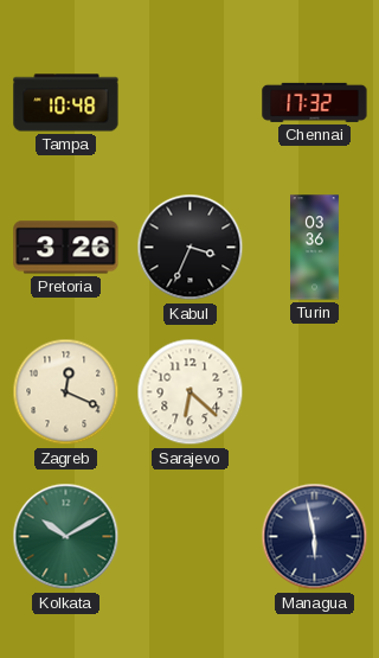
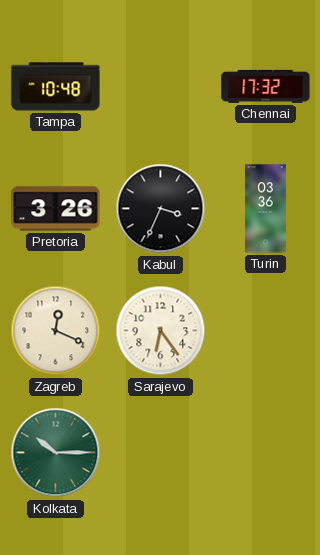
Sarajevo: 6:22 -> 6:24
Kolkata: 10:10 -> 10:15
Managua: 5:58 -> none
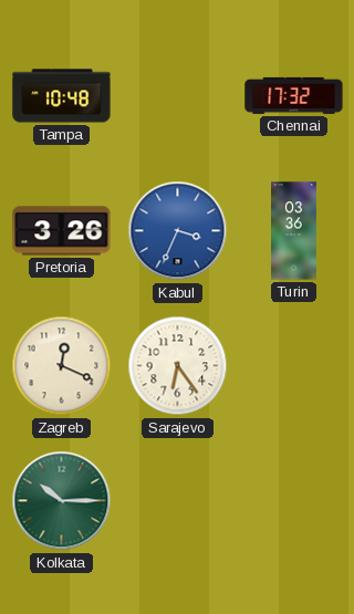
Kabul dial: black -> blue
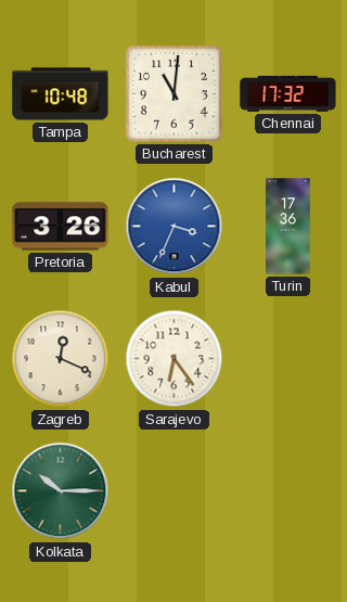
Bucharest: none -> 11:01
Turin: 03:36 -> 17:36
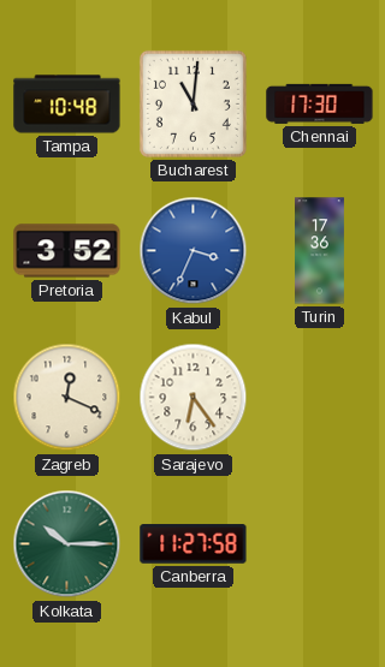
Chennai: 17:32 -> 17:30
Pretoria: 3:26 -> 3:52
Canberra: none -> 11:27
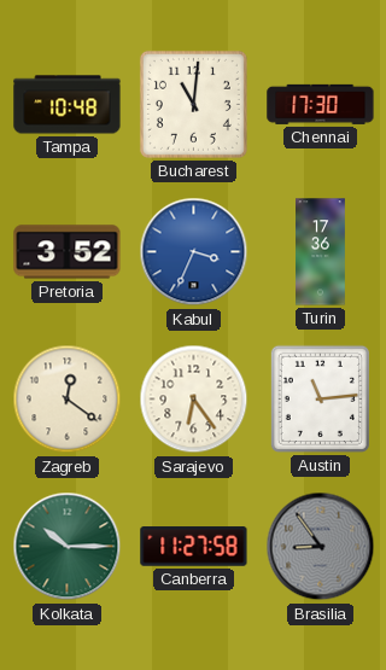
Zagreb: 12:19 -> 12:21
Austin: none -> 11:14
Brasilia: none -> 8:54
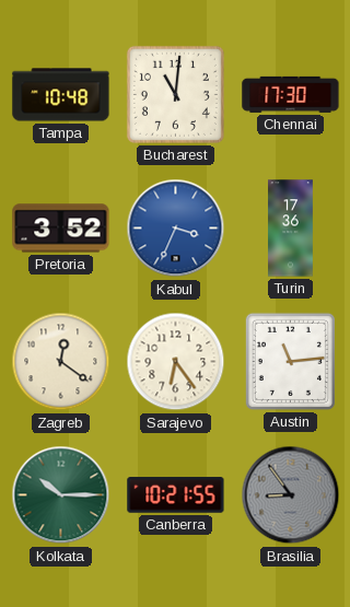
Canberra: 11:27 -> 10:21
